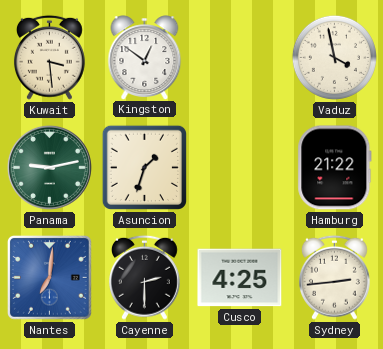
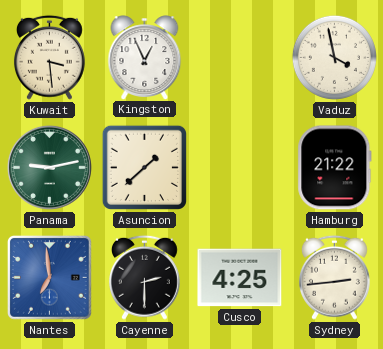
Kingston: 12:51 -> 12:56
Asuncion: 1:33 -> 1:38
Nantes: 7:01 -> 6:59
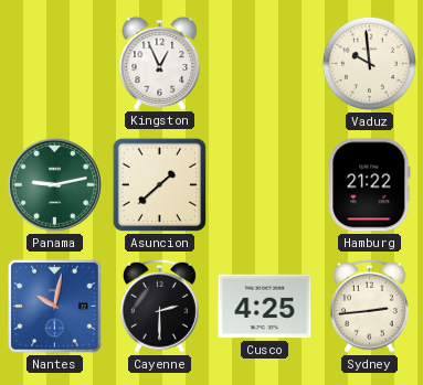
Kuwait: 3:29 -> none
Vaduz: 3:58 -> 9:59
Nantes: 6:59 -> 10:02
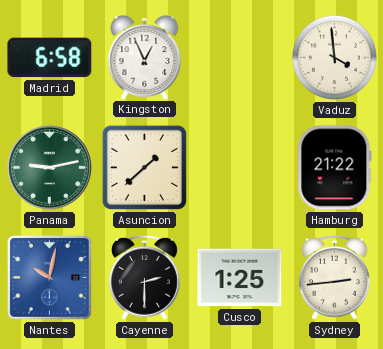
Madrid: none -> 6:58
Vaduz: 9:59 -> 3:59
Cusco: 4:25 -> 1:25
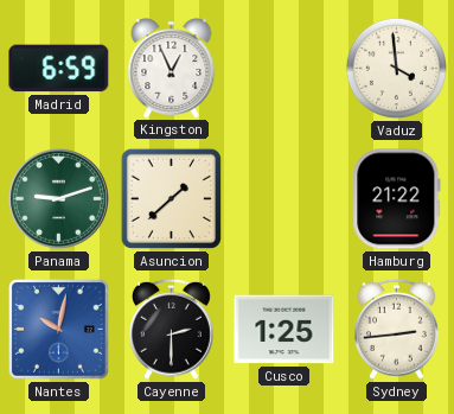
Madrid: 6:58 -> 6:59
Panama: 9:13 -> 9:12
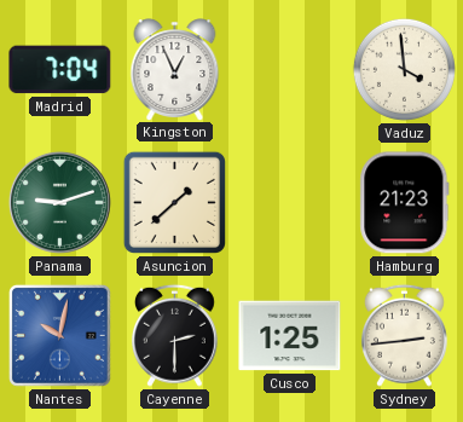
Madrid: 6:59 -> 7:04
Hamburg: 21:22 -> 21:23
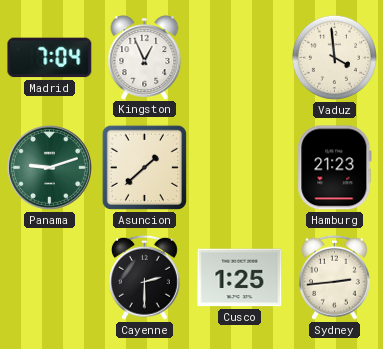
Nantes: 10:02 -> none
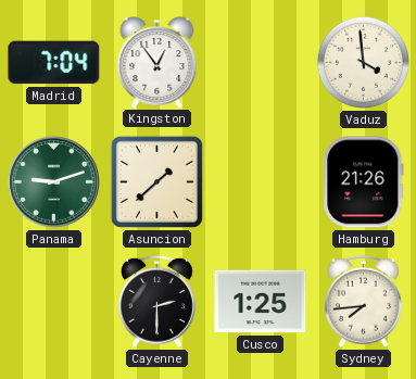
Kingston: 12:56 -> 12:54
Hamburg: 21:23 -> 21:26
Sydney: 2:44 -> 7:44
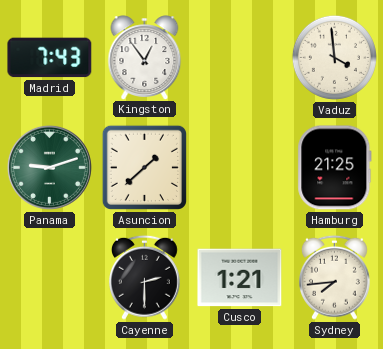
Madrid: 7:04 -> 7:43
Hamburg: 21:26 -> 21:25
Cusco: 1:25 -> 1:21
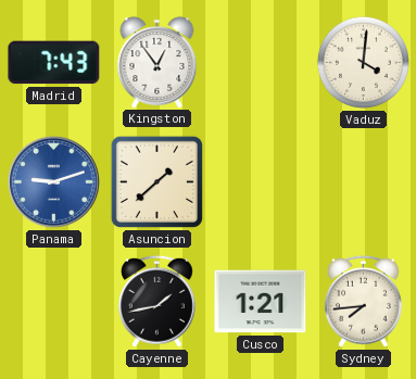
Vaduz: 3:59 -> 4:01
Panama dial: green -> blue
Hamburg: 21:25 -> none
Cayenne: 2:30 -> 1:43
